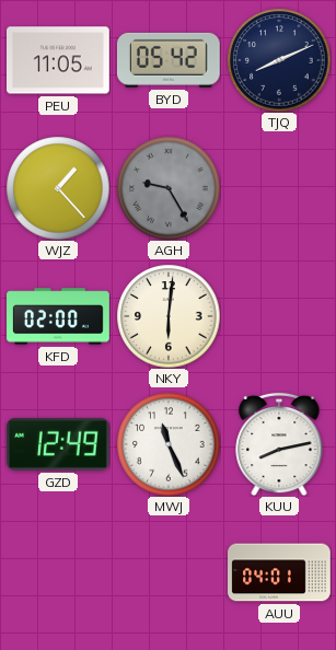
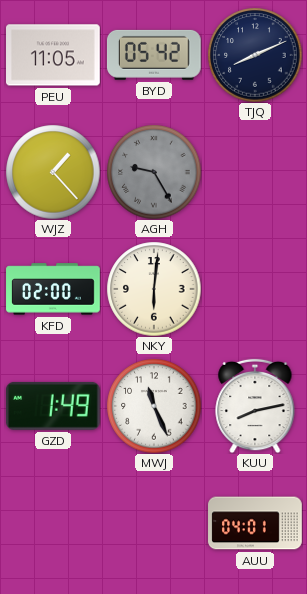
GZD: 12:49 -> 1:49
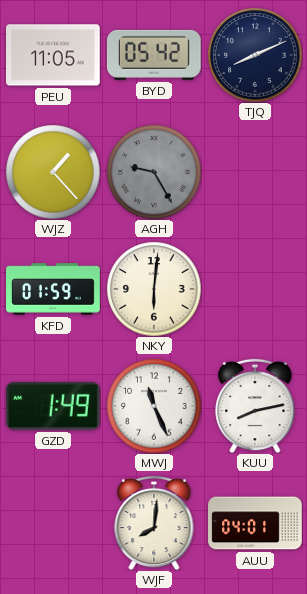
KFD: 02:00 -> 01:59
WJF: none -> 8:01
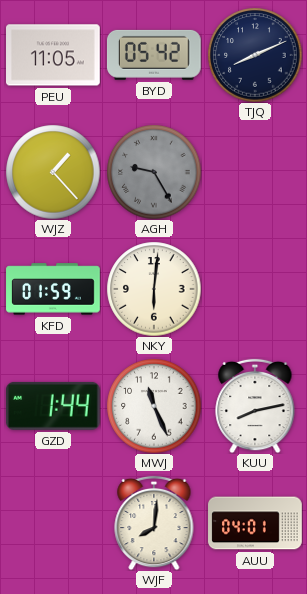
GZD: 1:49 -> 1:44
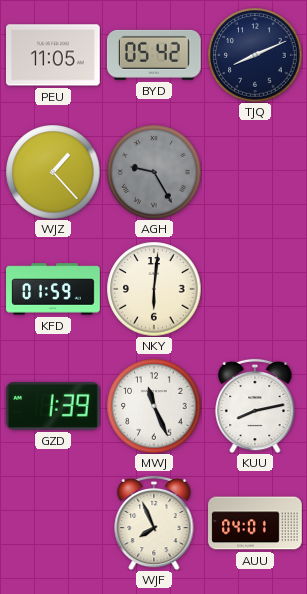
GZD: 1:44 -> 1:39
WJF: 8:01 -> 7:56
